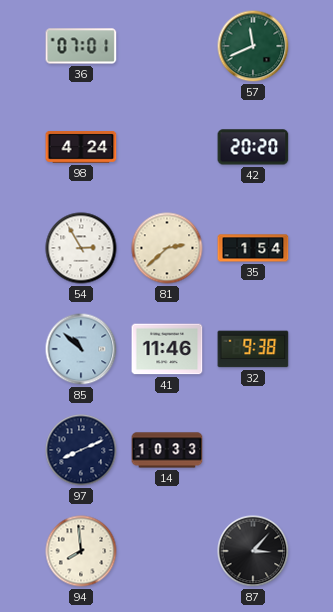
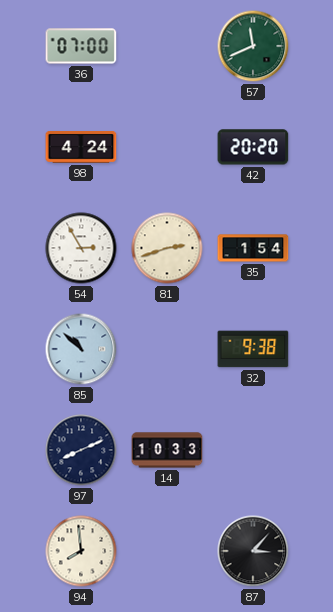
36: 07:01 -> 07:00
81: 2:38 -> 2:42
41: 11:46 -> none
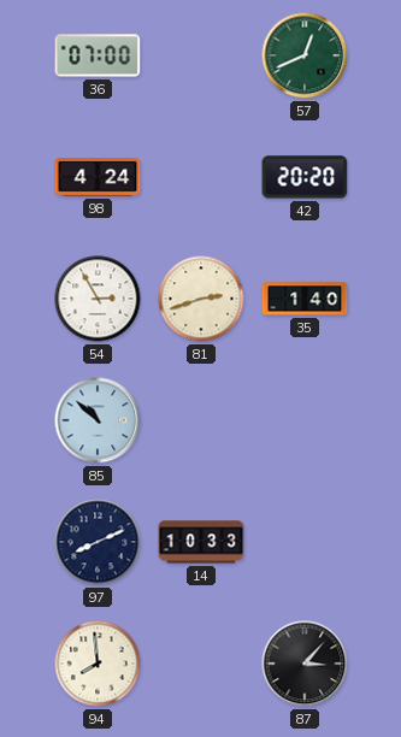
57: 11:41 -> 12:41
35: 1:54 -> 1:40
32: 9:38 -> none
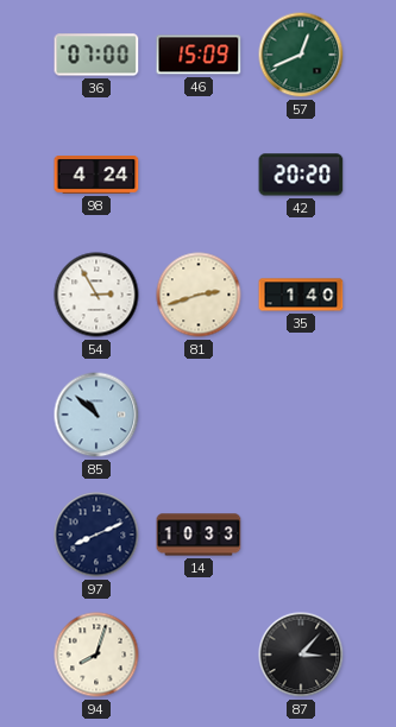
46: none -> 15:09
94: 7:59 -> 8:03
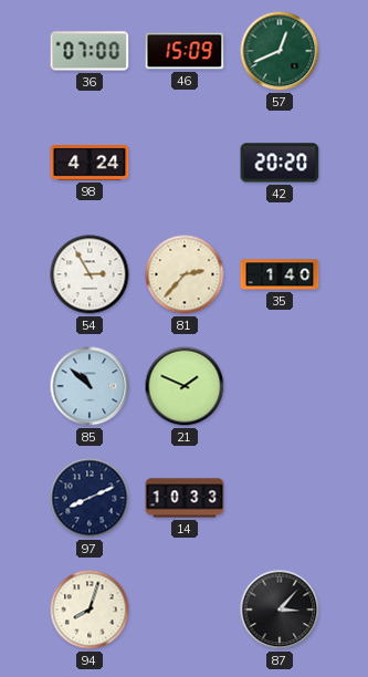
81: 2:42 -> 2:37
21: none -> 1:49
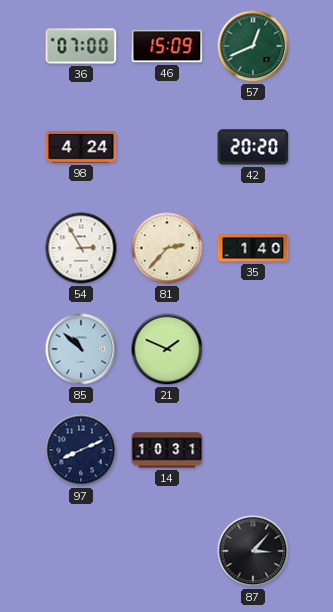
14: 10:33 -> 10:31
94: 8:03 -> none
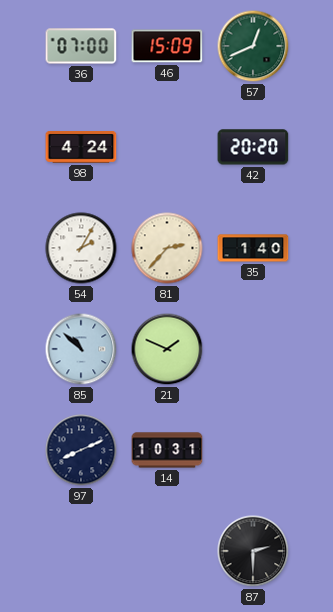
54: 2:55 -> 2:05
87: 3:07 -> 2:30
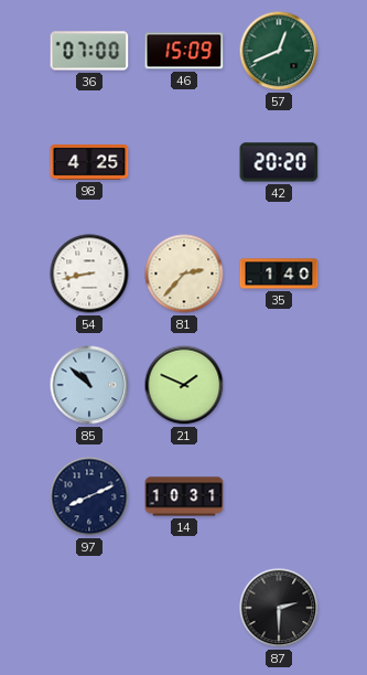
98: 4:24 -> 4:25
54: 2:05 -> 8:43
